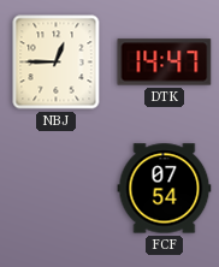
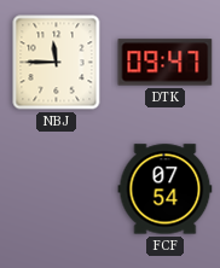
NBJ: 12:45 -> 11:45
DTK: 14:47 -> 09:47
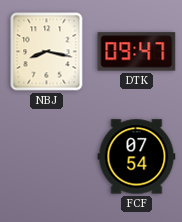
NBJ: 11:45 -> 8:17
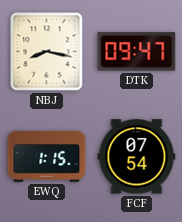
EWQ: none -> 1:15
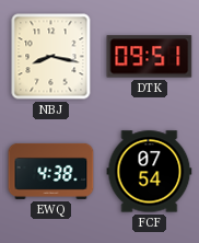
DTK: 09:47 -> 09:51
EWQ: 1:15 -> 4:38
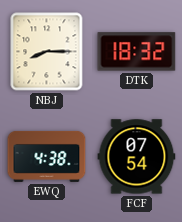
NBJ: 8:17 -> 8:15
DTK: 09:51 -> 18:32
